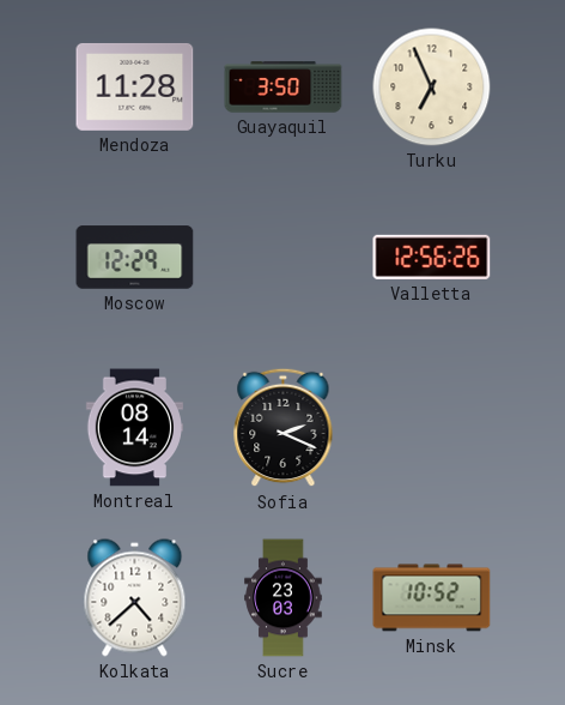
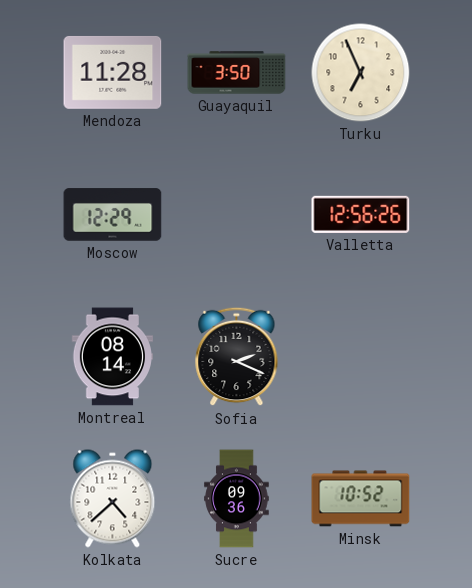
Sucre: 23:03 -> 09:36
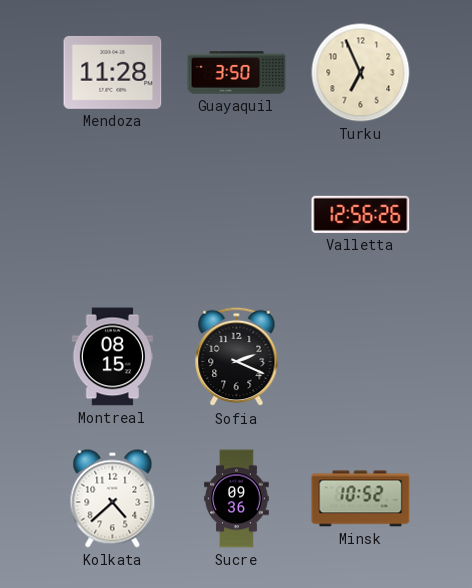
Moscow: 12:29 -> none
Montreal: 08:14 -> 08:15
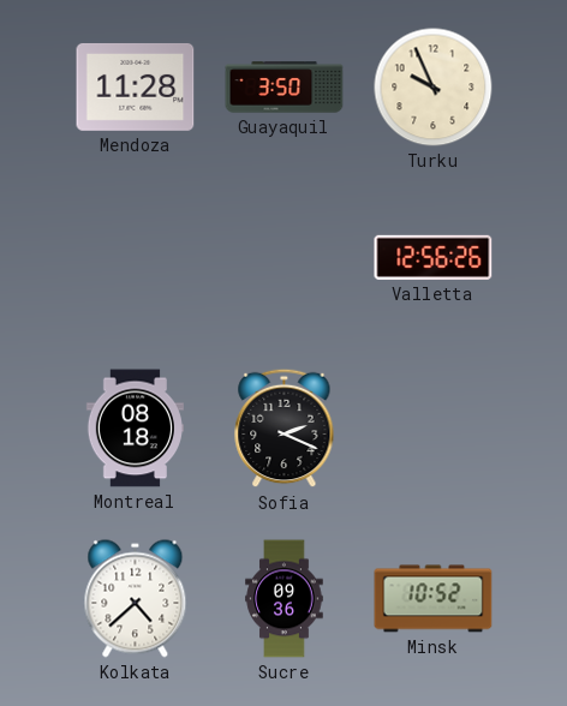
Turku: 6:56 -> 9:56
Montreal: 08:15 -> 08:18
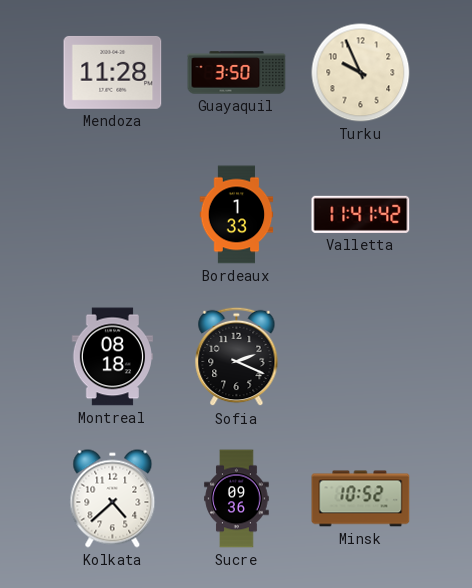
Bordeaux: none -> 1:33
Valletta: 12:56 -> 11:41
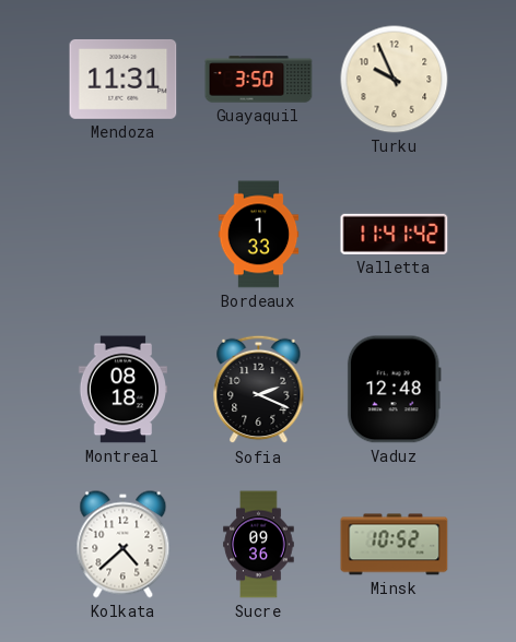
Mendoza: 11:28 -> 11:31
Vaduz: none -> 12:48
